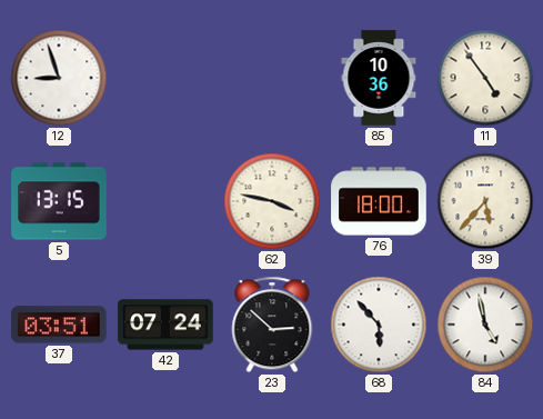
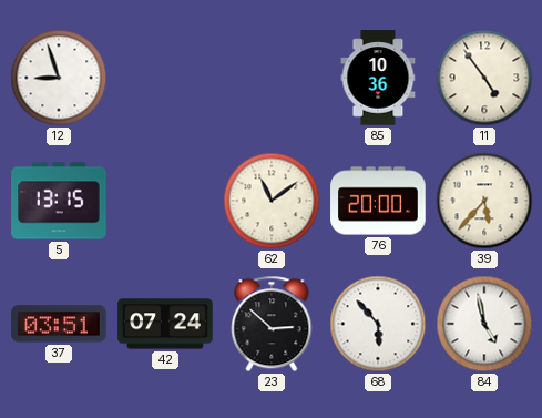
62: 3:47 -> 11:09
76: 18:00 -> 20:00
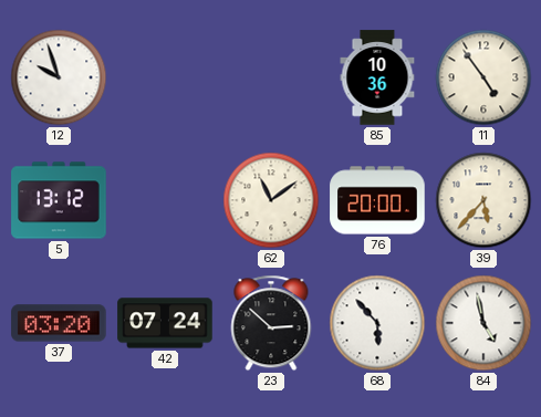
12: 8:57 -> 9:57
5: 13:15 -> 13:12
37: 03:51 -> 03:20
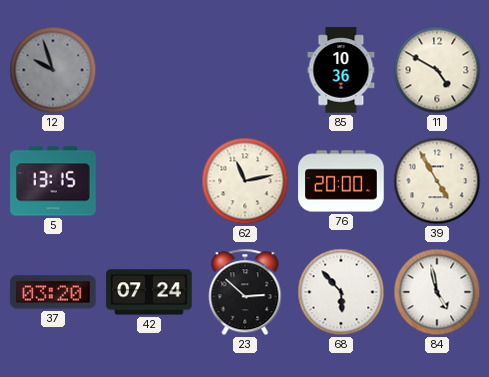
12 dial: white -> grey
11: 4:54 -> 4:50
5: 13:12 -> 13:15
62: 11:09 -> 11:13
39: 5:37 -> 4:55
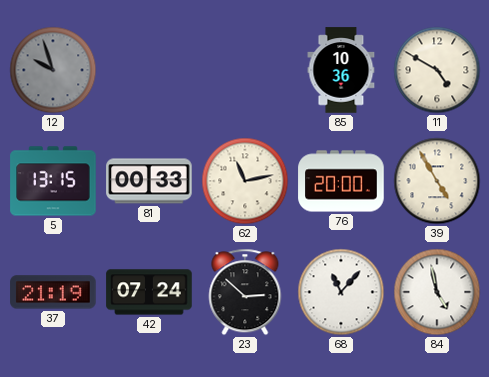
81: none -> 00:33
37: 03:20 -> 21:19
68: 5:53 -> 11:07
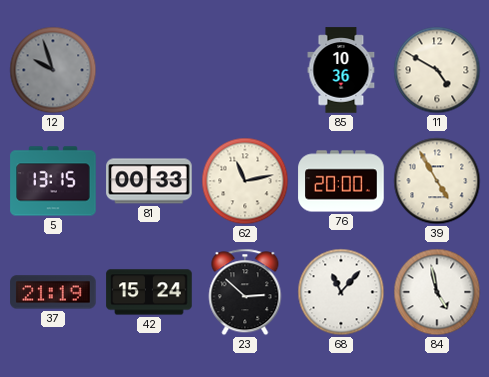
42: 07:24 -> 15:24
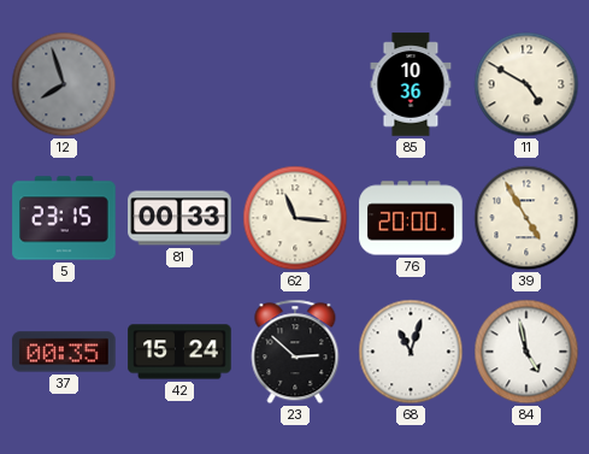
12: 9:57 -> 7:57
5: 13:15 -> 23:15
62: 11:13 -> 11:16
37: 21:19 -> 00:35
68: 11:07 -> 11:03
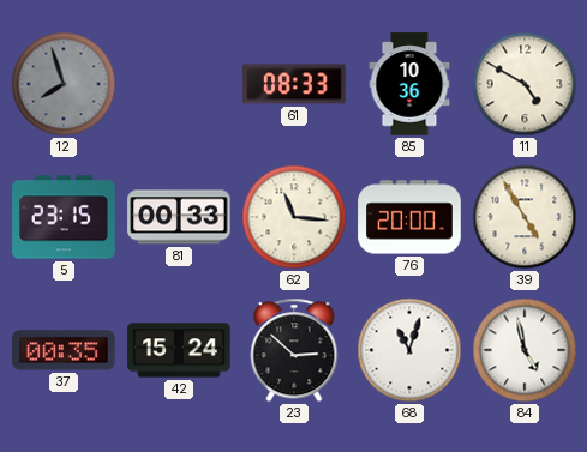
61: none -> 08:33
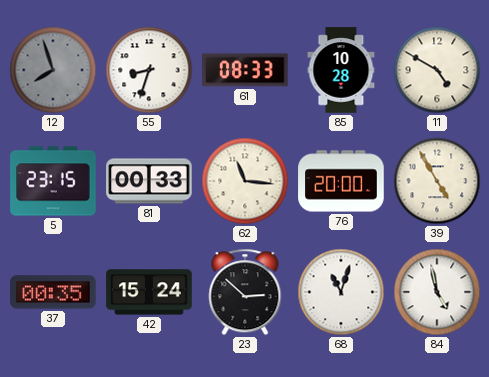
55: none -> 8:33
85: 10:36 -> 10:28
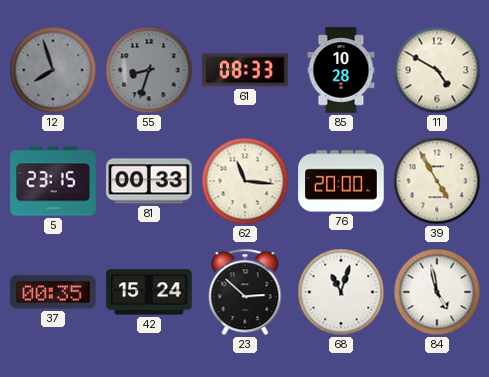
55 dial: white -> grey
